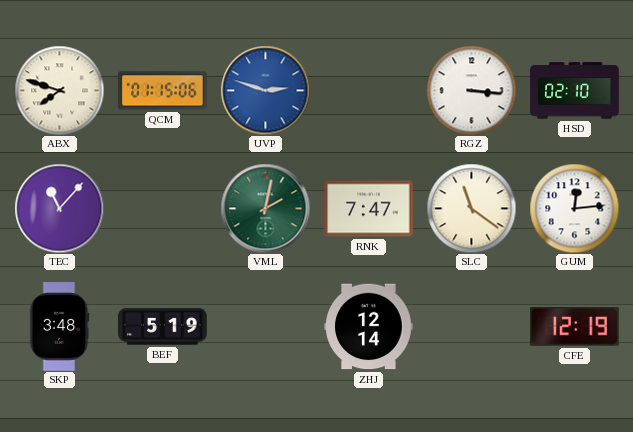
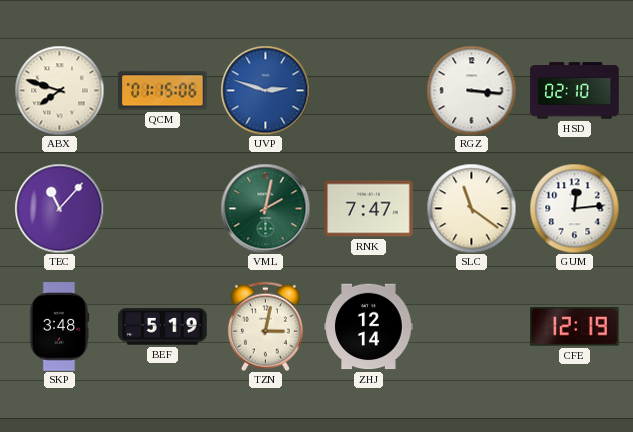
TZN: none -> 3:02
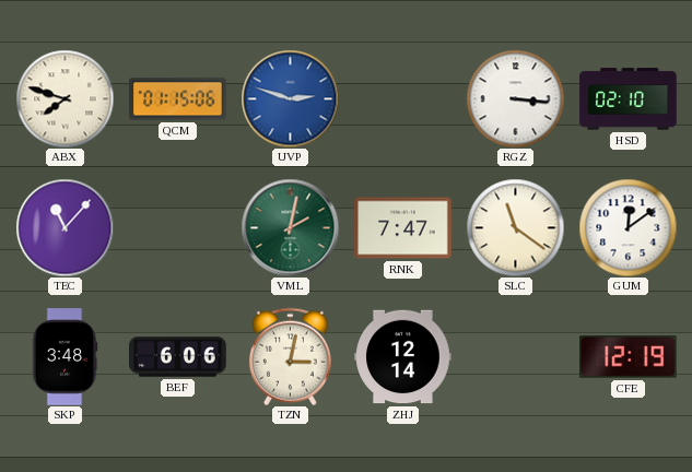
GUM: 12:14 -> 12:09
BEF: 5:19 -> 6:06
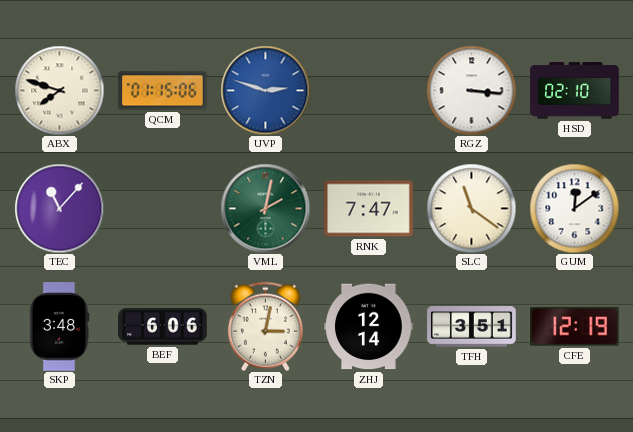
TFH: none -> 3:51
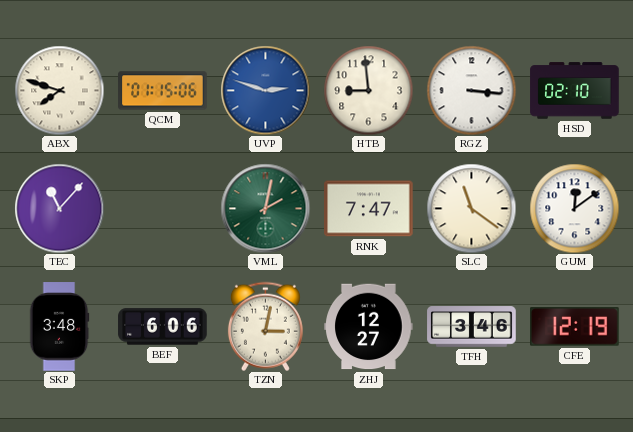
HTB: none -> 8:59
ZHJ: 12:14 -> 12:27
TFH: 3:51 -> 3:46
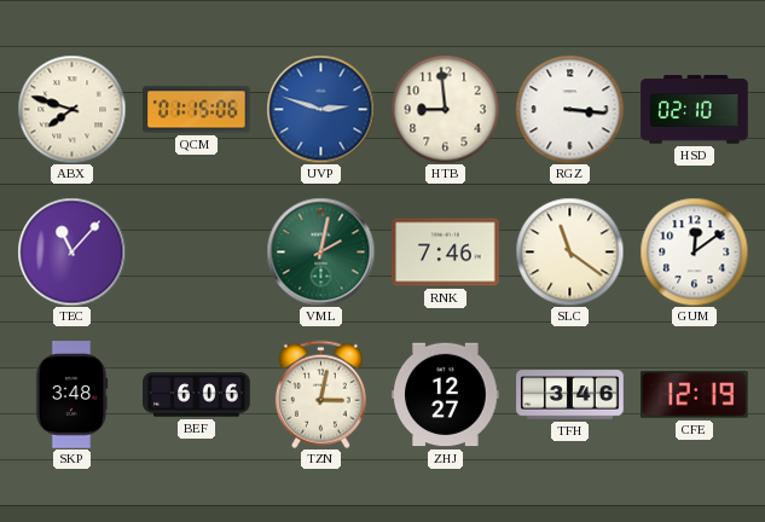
RNK: 7:47 -> 7:46
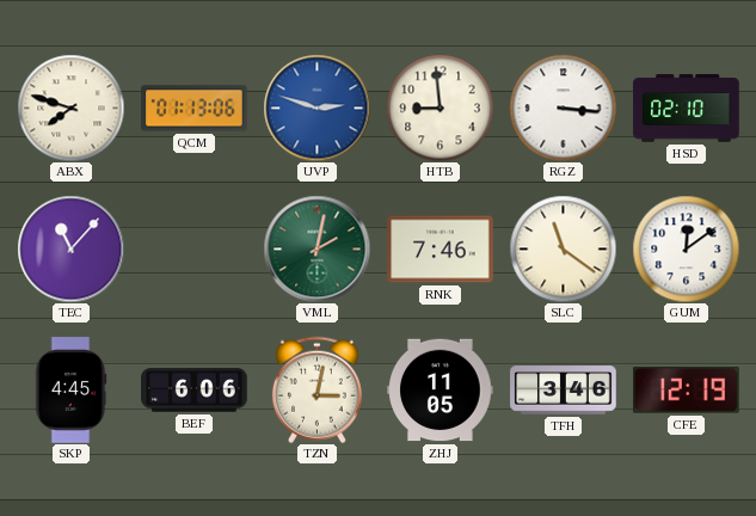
QCM: 01:15 -> 01:13
SKP: 3:48 -> 4:45
ZHJ: 12:27 -> 11:05
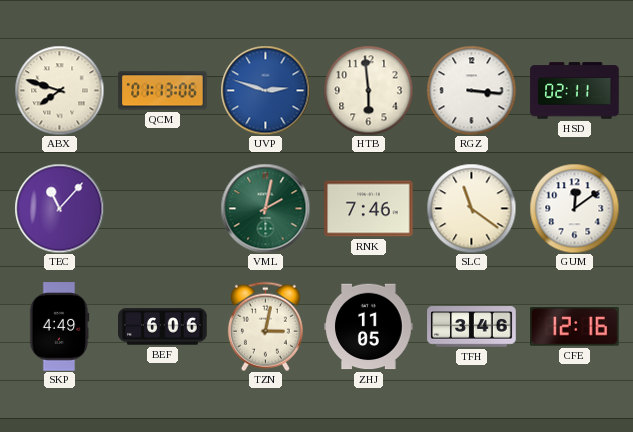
HTB: 8:59 -> 5:59
HSD: 02:10 -> 02:11
SKP: 4:45 -> 4:49
CFE: 12:19 -> 12:16
